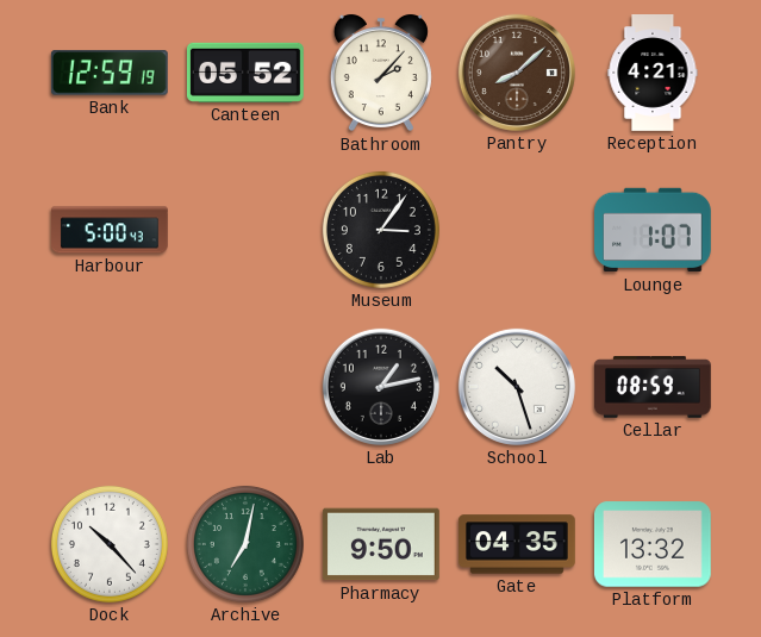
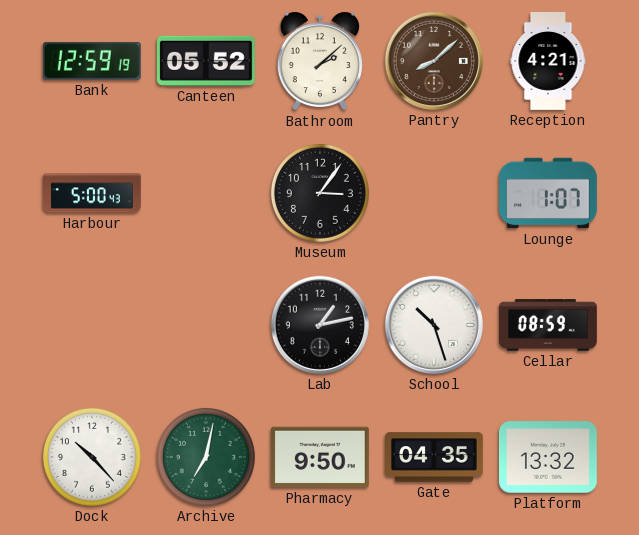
Bathroom: 2:07 -> 2:08
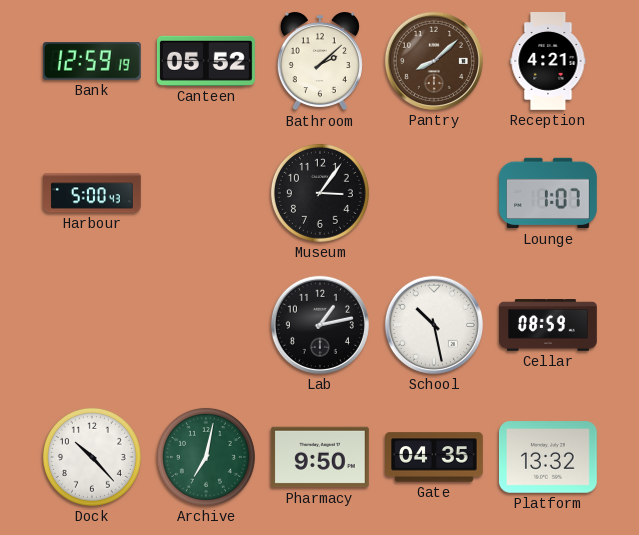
School: 10:27 -> 10:28
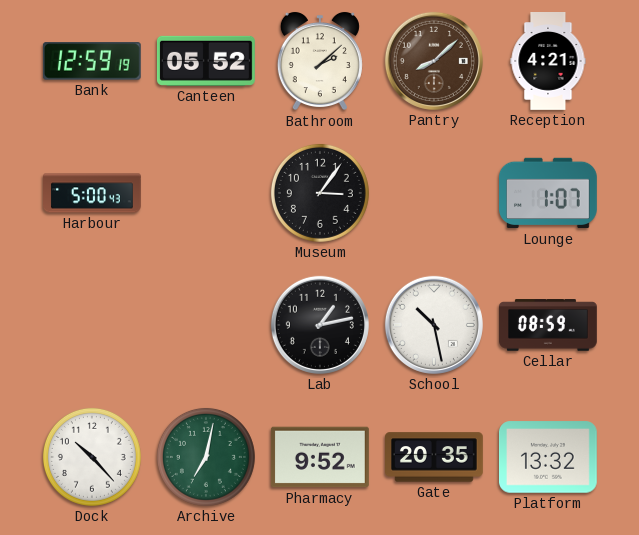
Pharmacy: 9:50 -> 9:52
Gate: 04:35 -> 20:35
